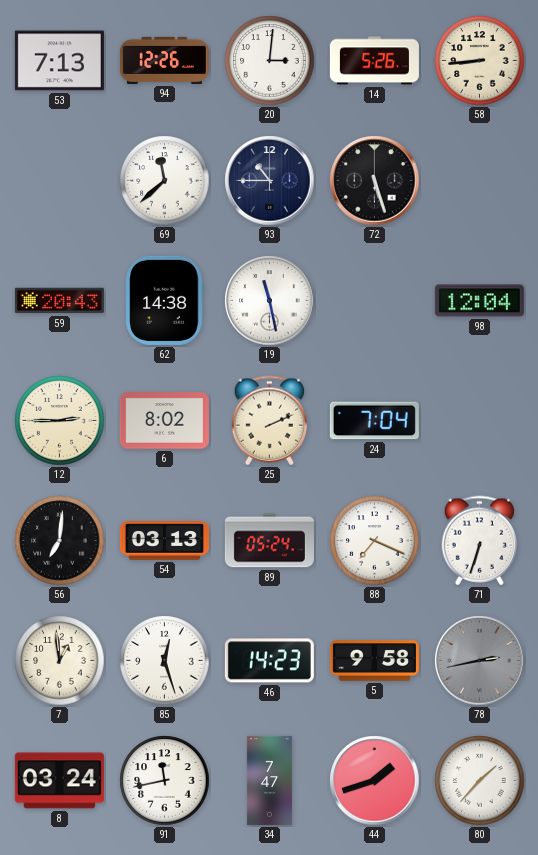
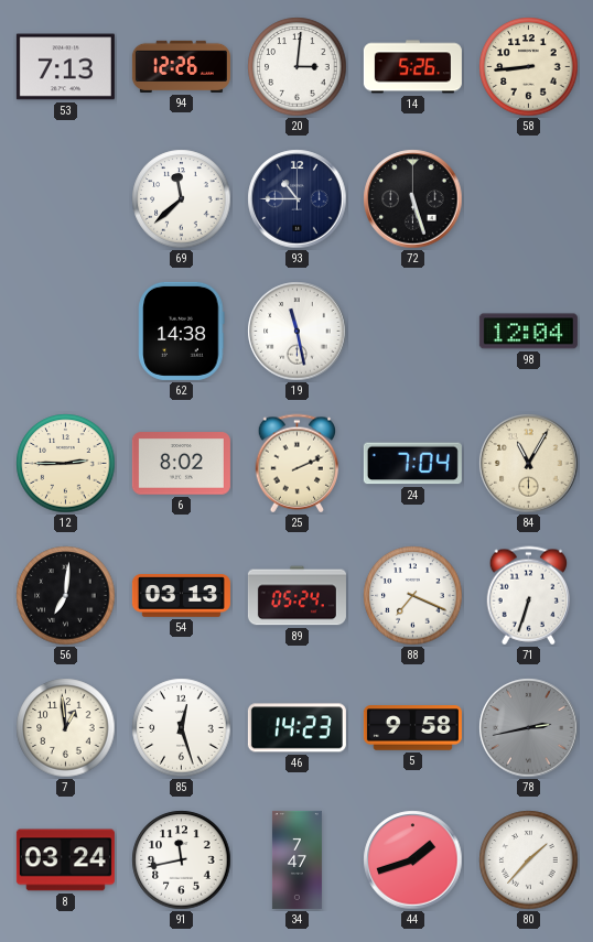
59: 20:43 -> none
84: none -> 11:05
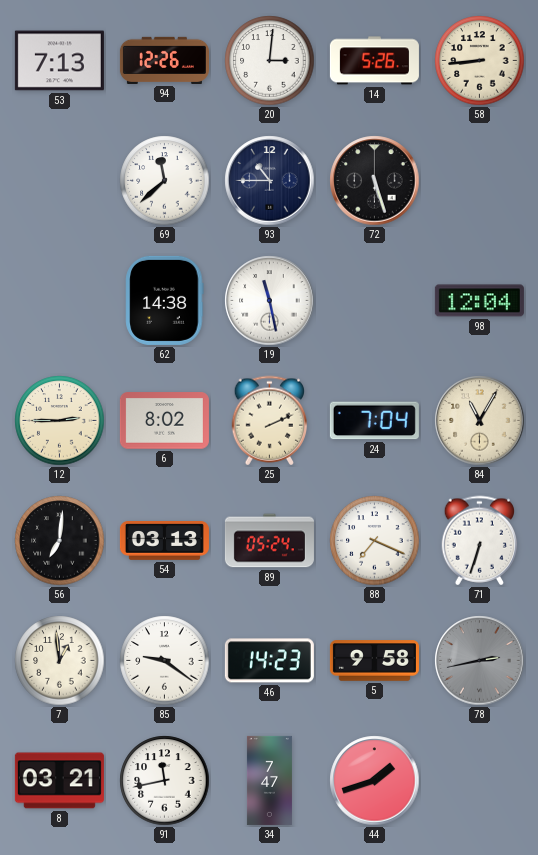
85: 12:27 -> 9:21
8: 03:24 -> 03:21
80: 1:37 -> none
